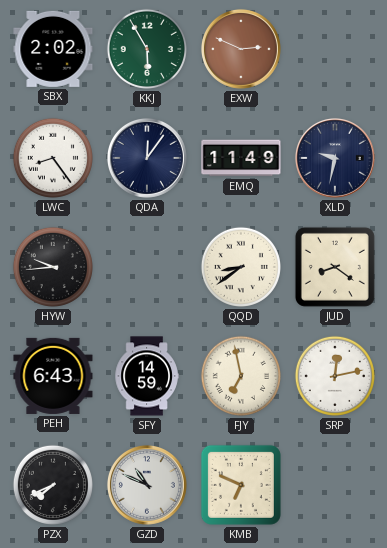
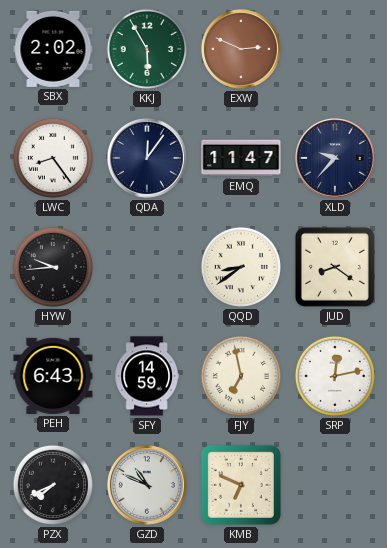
EMQ: 11:49 -> 11:47
XLD: 9:32 -> 9:37
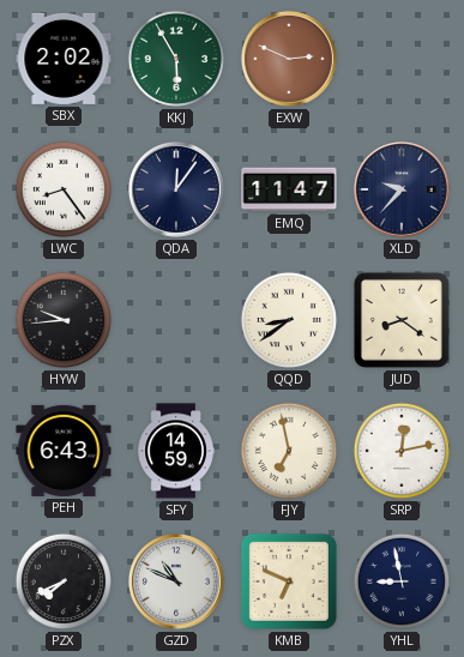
YHL: none -> 8:58
